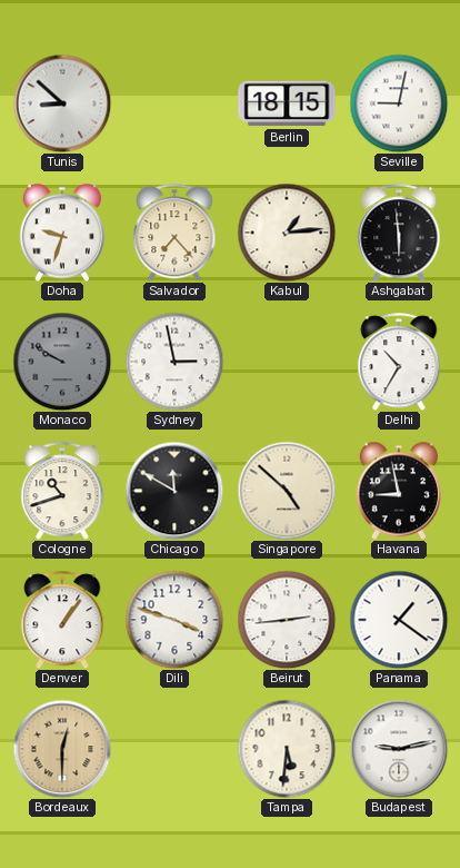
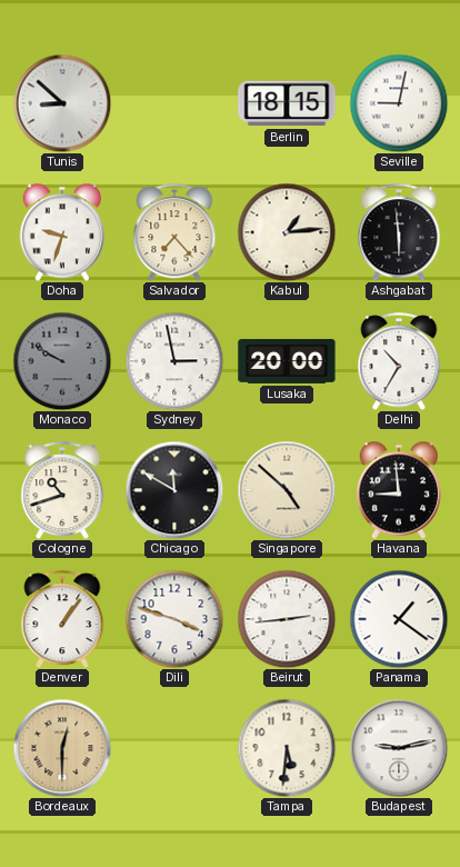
Lusaka: none -> 20:00
Havana: 8:58 -> 8:59
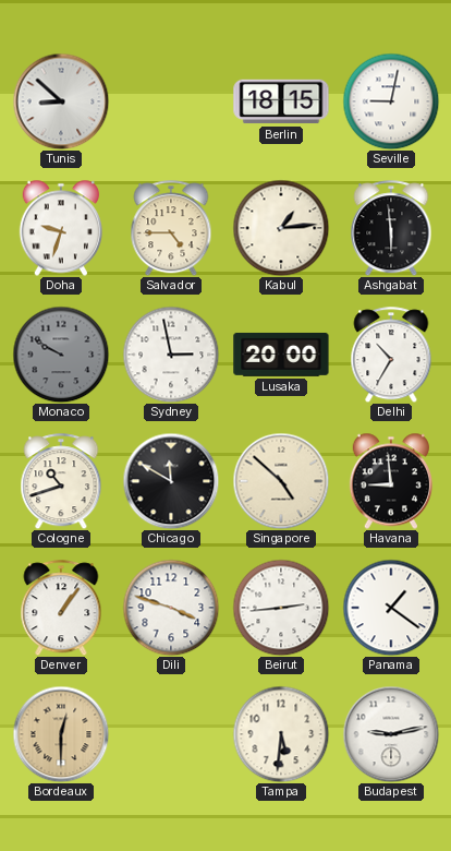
Salvador: 7:23 -> 4:45
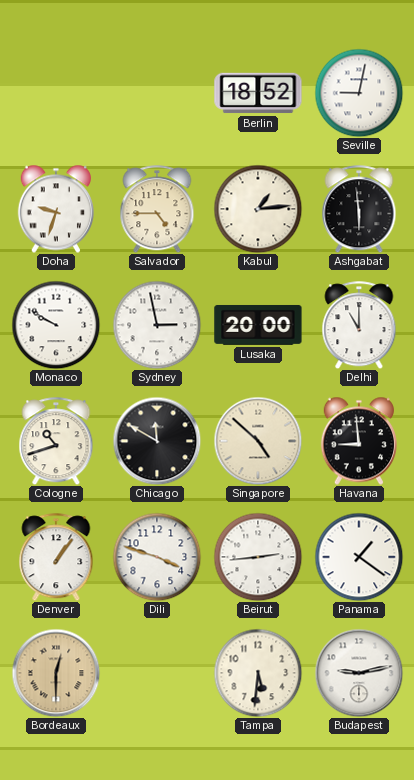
Tunis: 8:52 -> none
Berlin: 18:15 -> 18:52
Monaco dial: grey -> white
Delhi: 10:35 -> 11:00
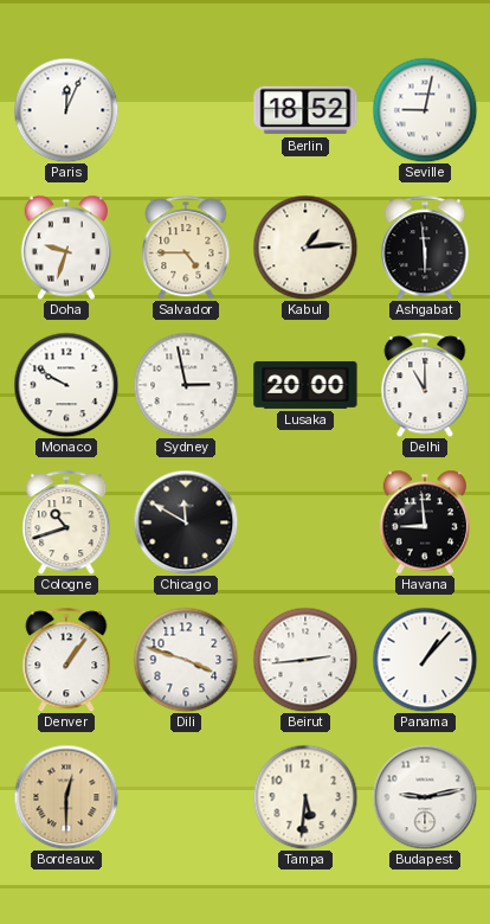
Paris: none -> 12:04
Singapore: 4:52 -> none
Panama: 1:21 -> 1:07
